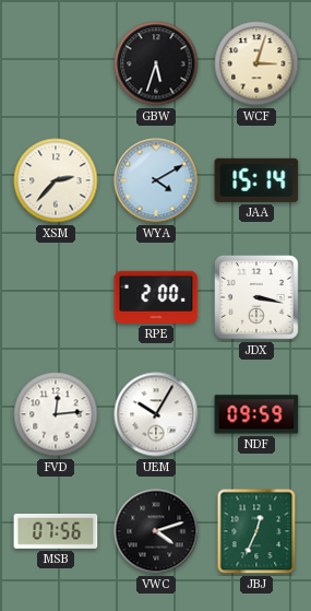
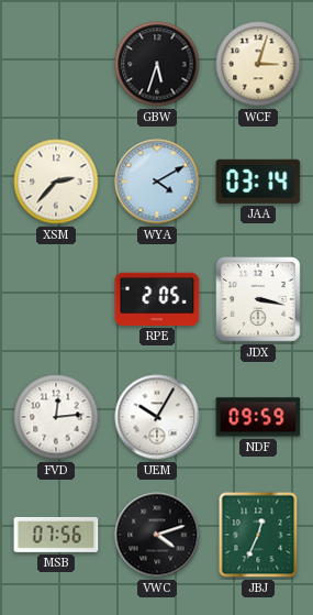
JAA: 15:14 -> 03:14
RPE: 2:00 -> 2:05
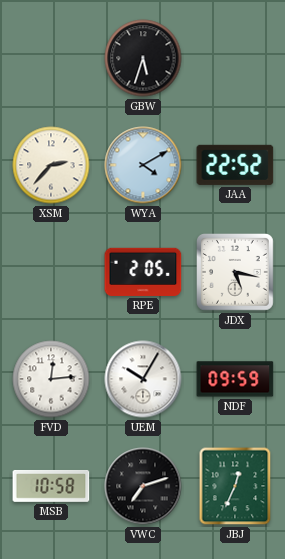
WCF: 3:03 -> none
JAA: 03:14 -> 22:52
JDX: 3:17 -> 5:17
MSB: 07:56 -> 10:58
VWC: 4:12 -> 7:12
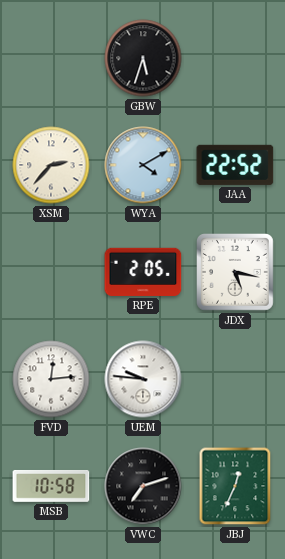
UEM: 10:05 -> 9:46
NDF: 09:59 -> none
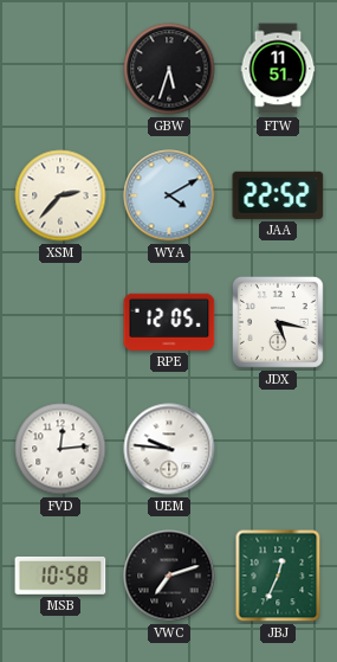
FTW: none -> 11:51
RPE: 2:05 -> 12:05
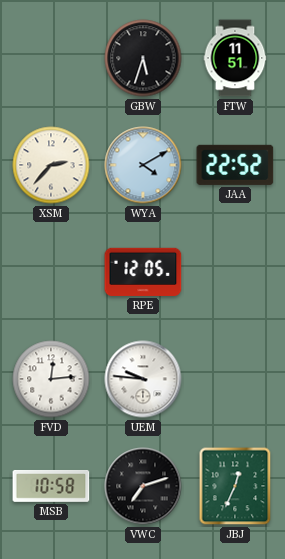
JDX: 5:17 -> none
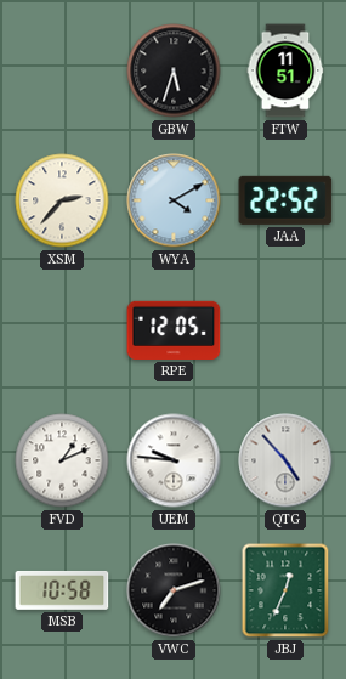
FVD: 12:14 -> 1:11
QTG: none -> 4:53
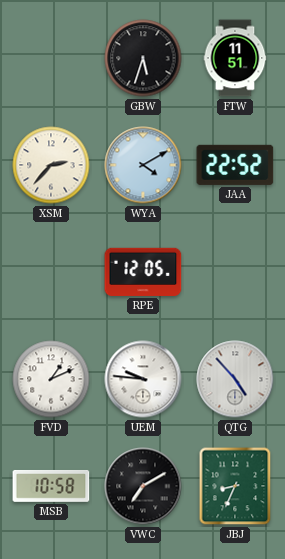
VWC: 7:12 -> 7:10
JBJ: 12:34 -> 8:34
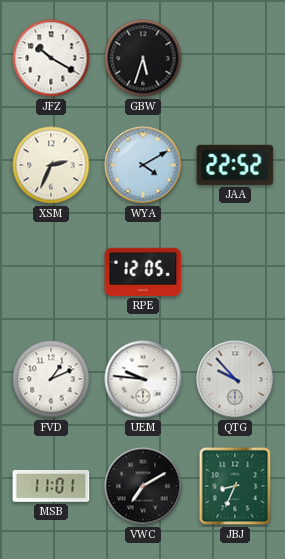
JFZ: none -> 10:20
FTW: 11:51 -> none
XSM: 2:37 -> 2:34
QTG: 4:53 -> 9:53
MSB: 10:58 -> 11:01
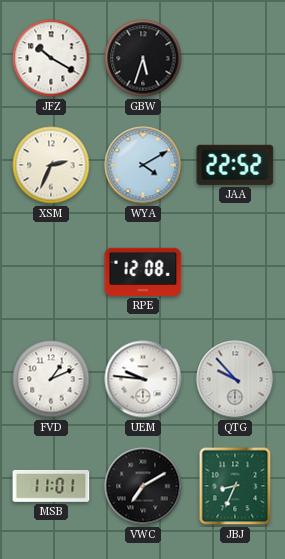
RPE: 12:05 -> 12:08
